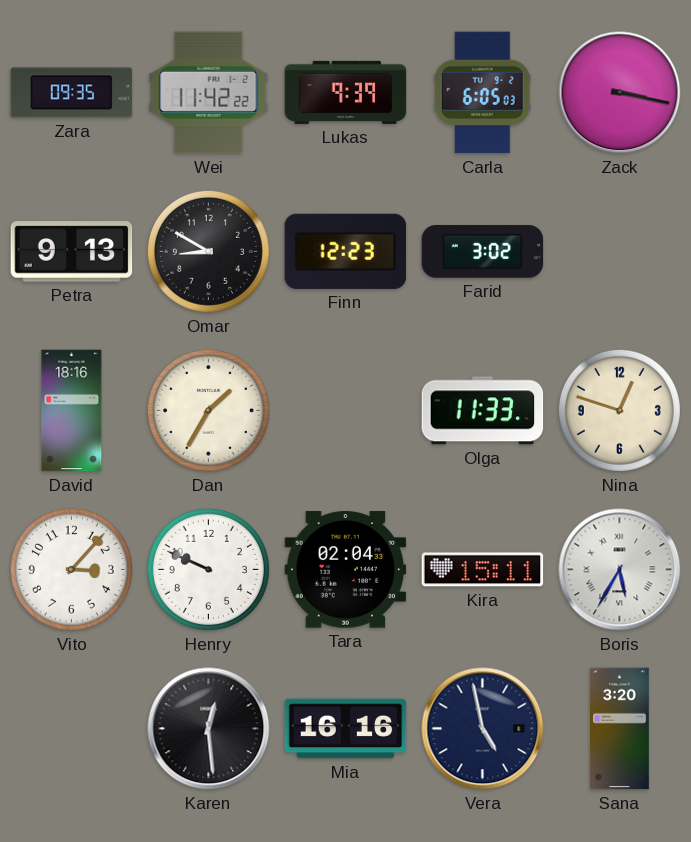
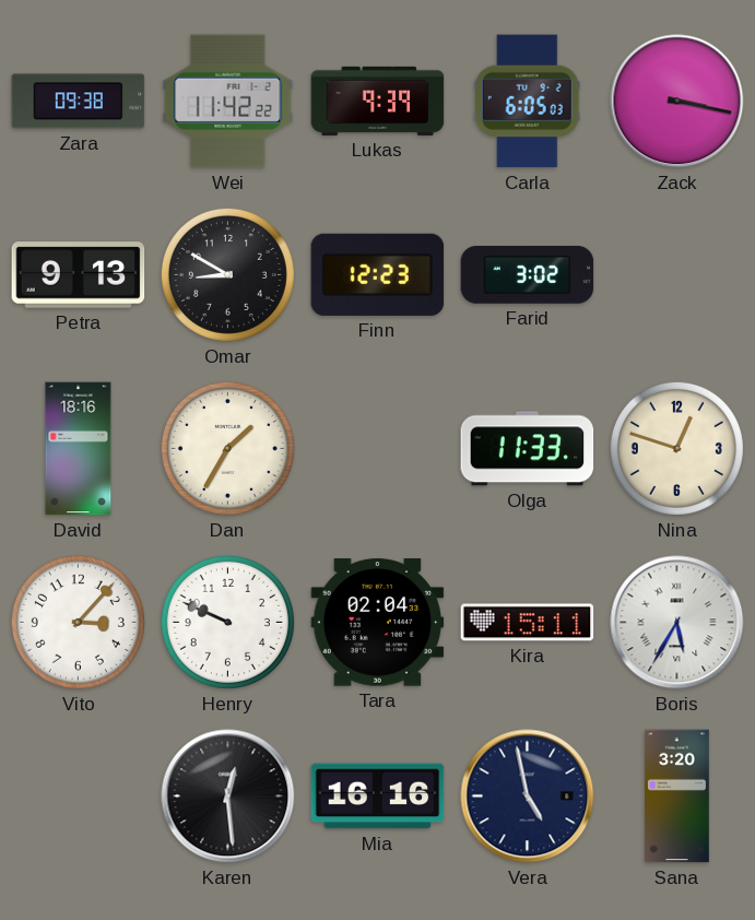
Zara: 09:35 -> 09:38
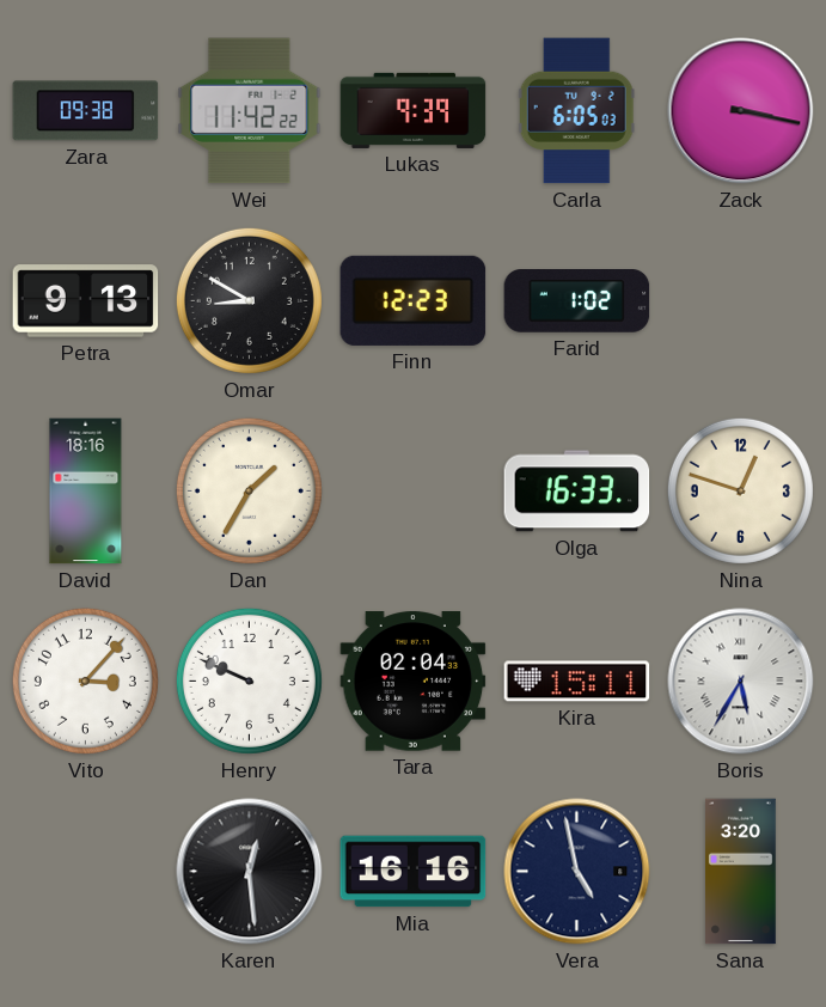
Farid: 3:02 -> 1:02
Olga: 11:33 -> 16:33
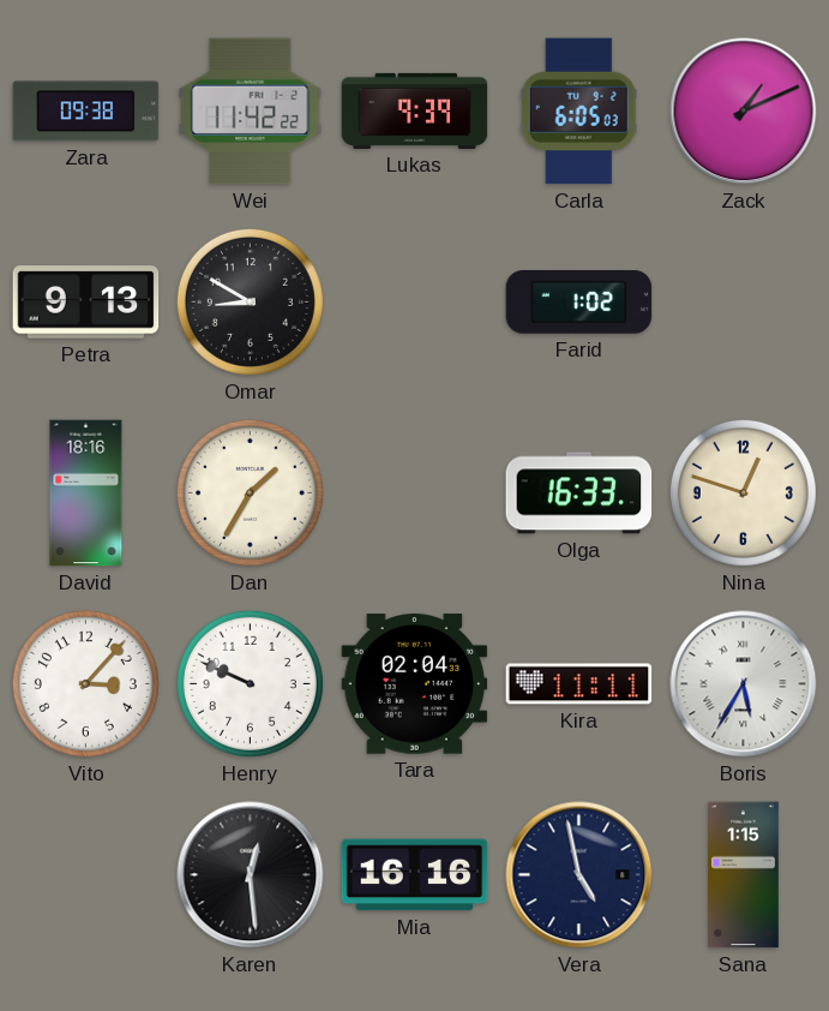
Zack: 3:17 -> 1:11
Finn: 12:23 -> none
Kira: 15:11 -> 11:11
Sana: 3:20 -> 1:15
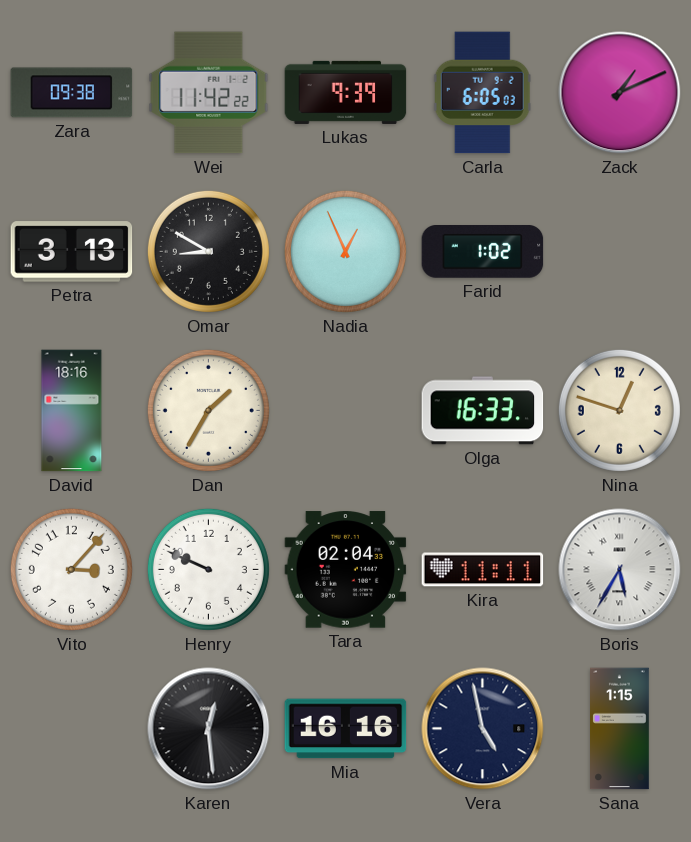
Petra: 9:13 -> 3:13
Nadia: none -> 12:56
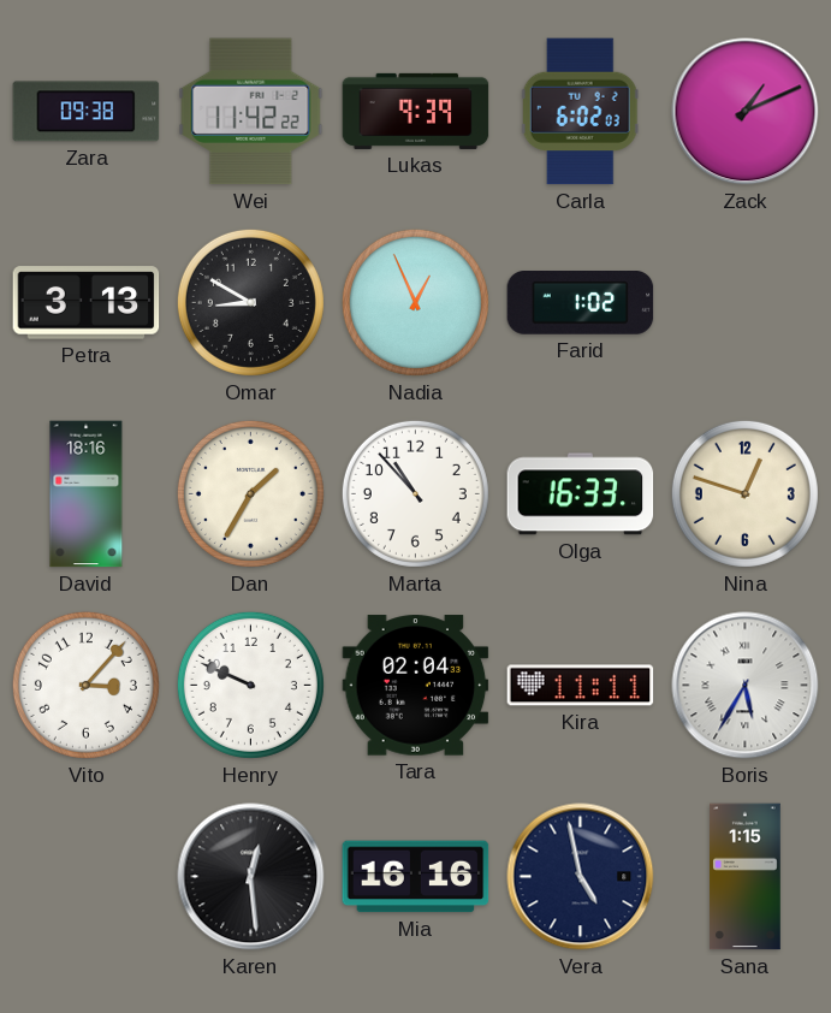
Carla: 6:05 -> 6:02
Marta: none -> 10:53
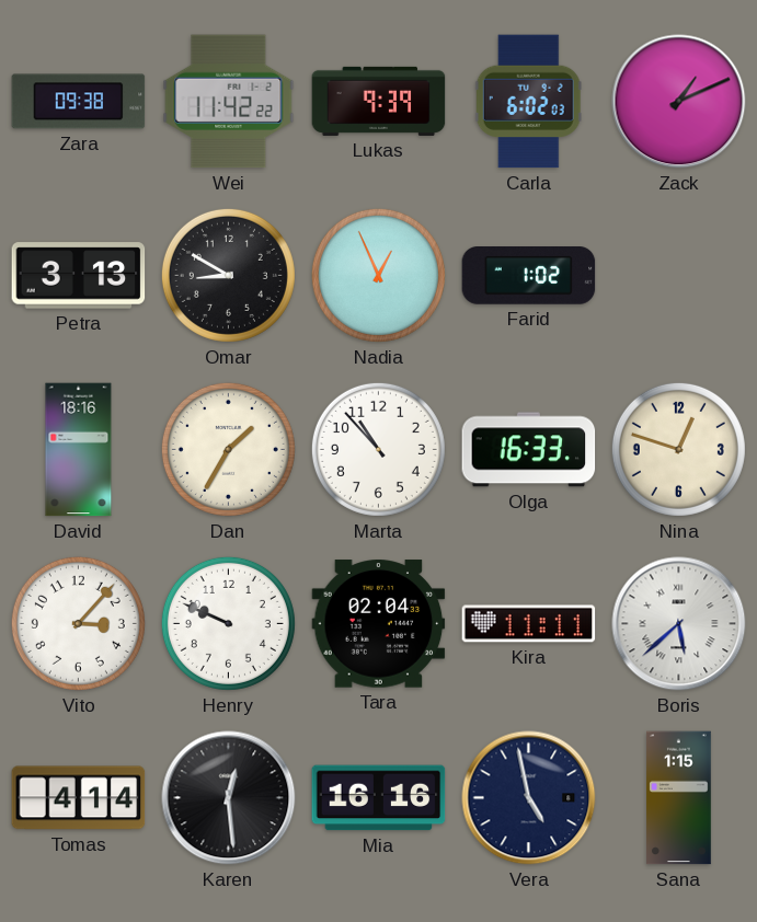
Boris: 5:35 -> 5:38
Tomas: none -> 4:14
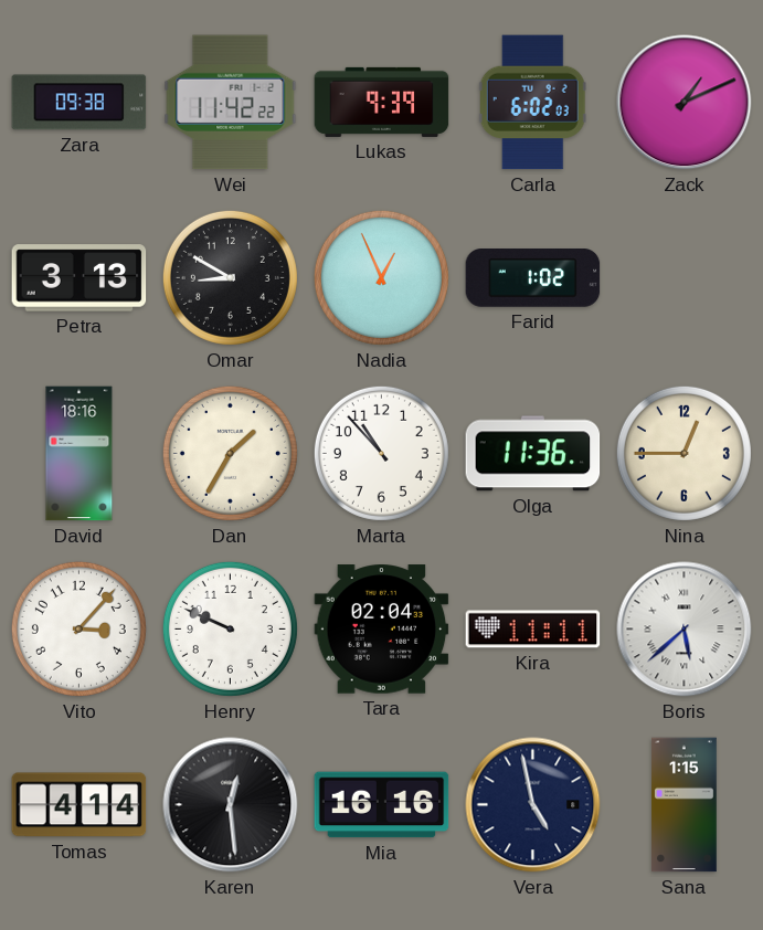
Olga: 16:33 -> 11:36
Nina: 12:48 -> 12:45
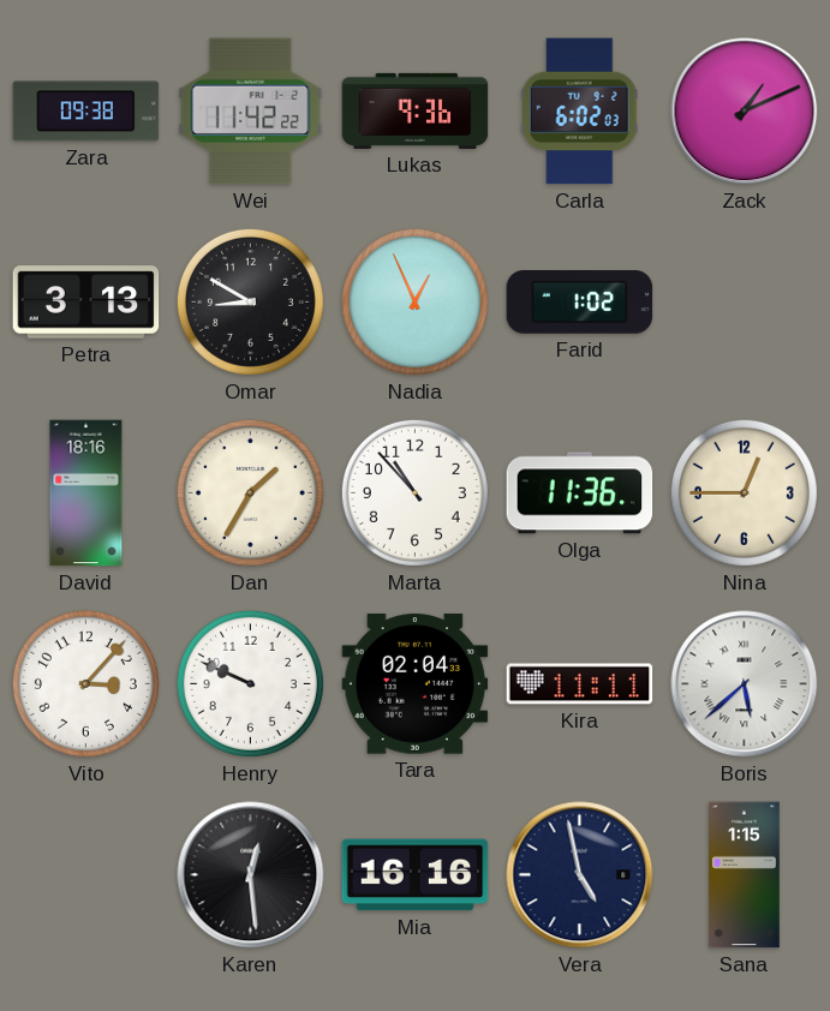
Lukas: 9:39 -> 9:36
Tomas: 4:14 -> none
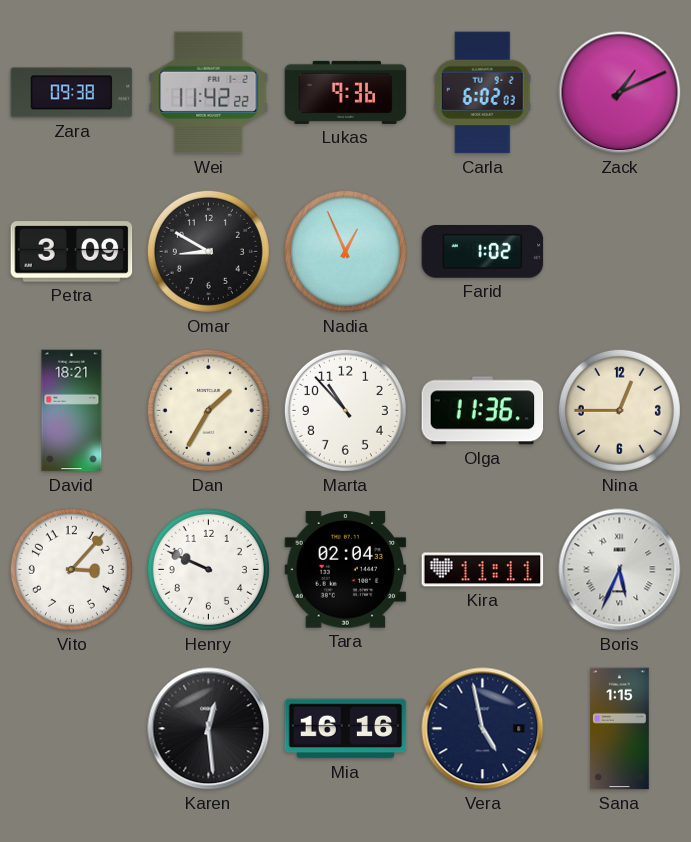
Petra: 3:13 -> 3:09
David: 18:16 -> 18:21
Boris: 5:38 -> 5:34
